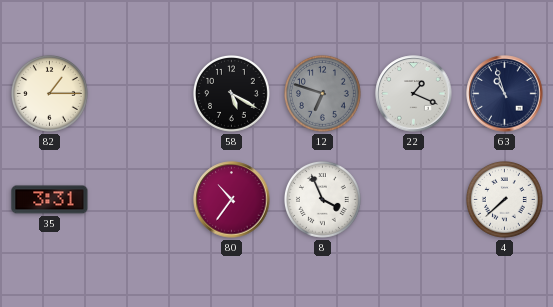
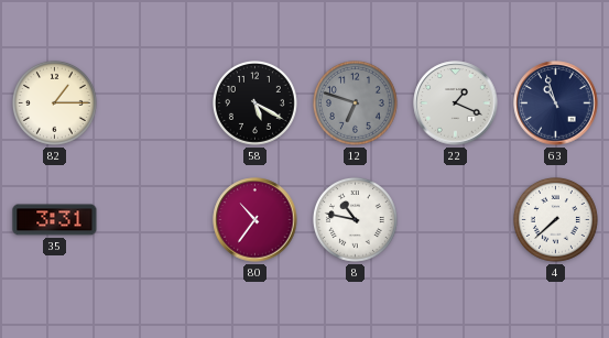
8: 3:56 -> 10:47
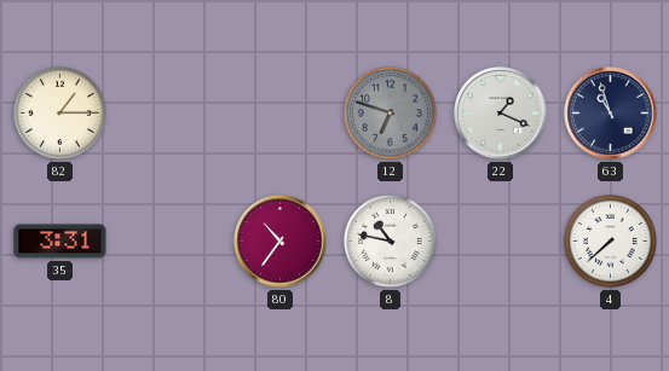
58: 5:20 -> none
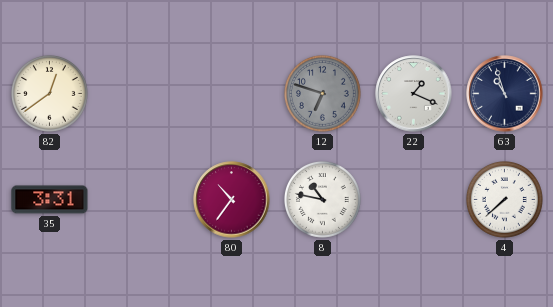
82: 1:15 -> 12:39
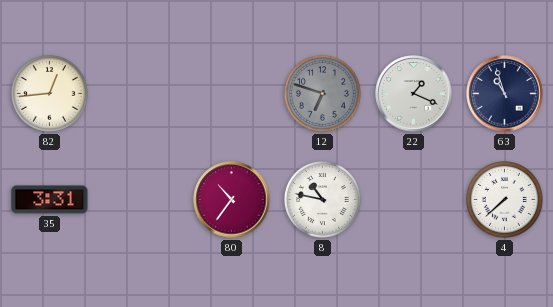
82: 12:39 -> 12:44
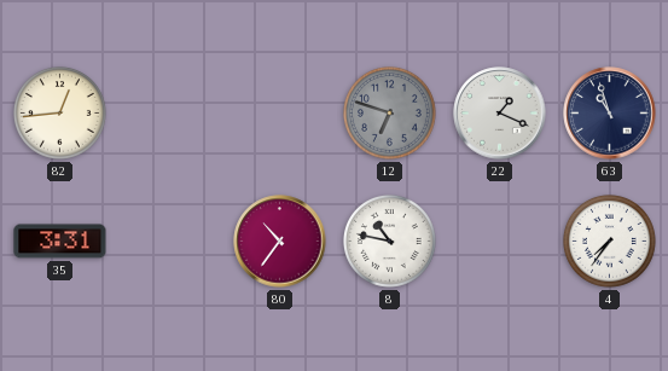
4: 7:38 -> 7:36
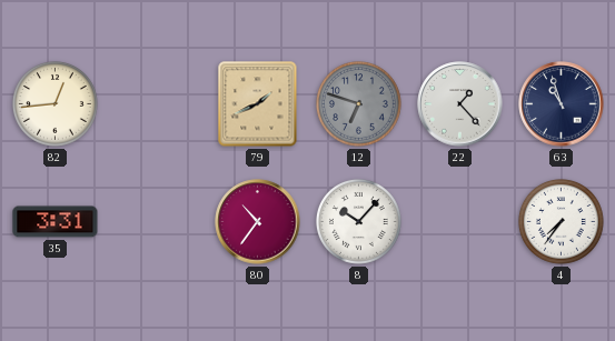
79: none -> 1:41
22: 1:19 -> 1:23
8: 10:47 -> 10:07
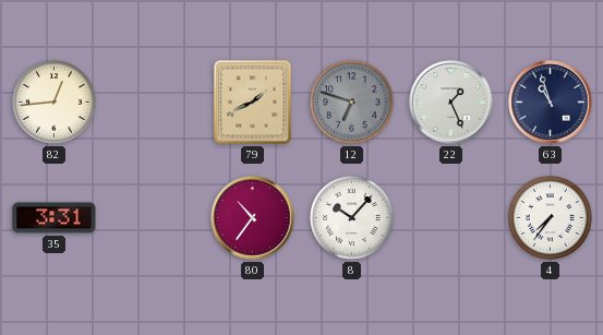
22: 1:23 -> 1:26
